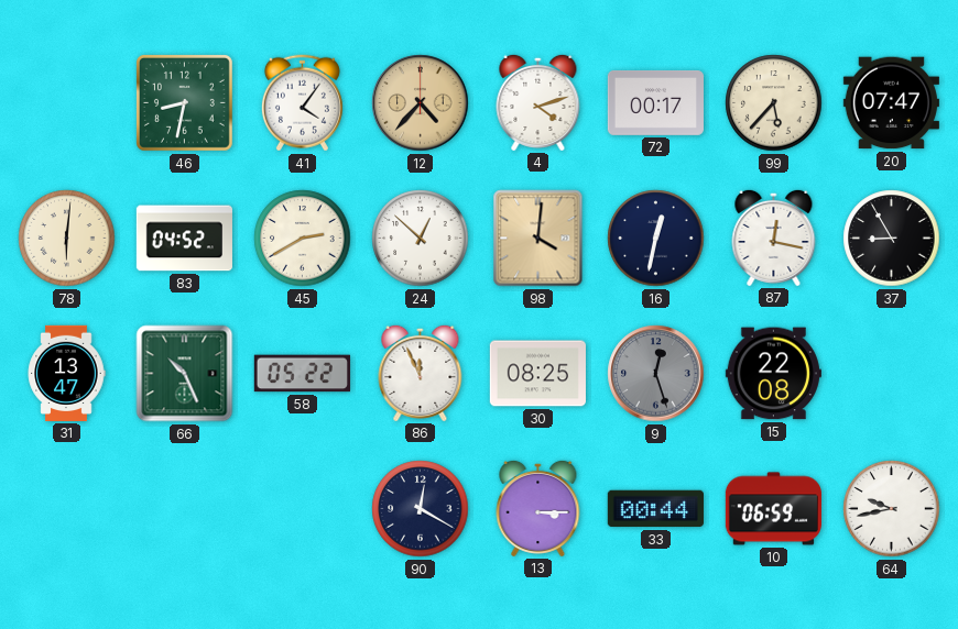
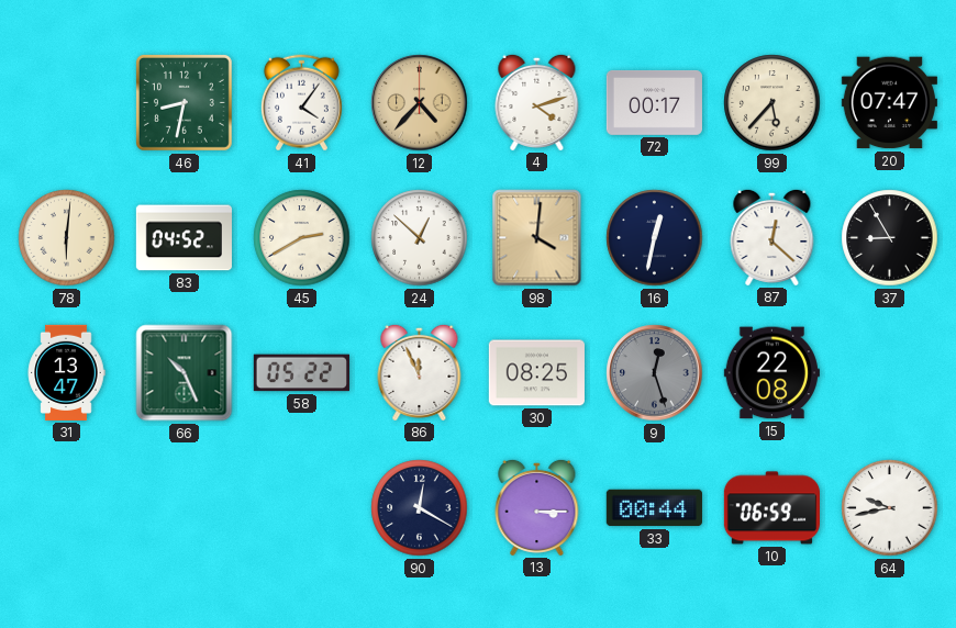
87: 12:17 -> 12:22
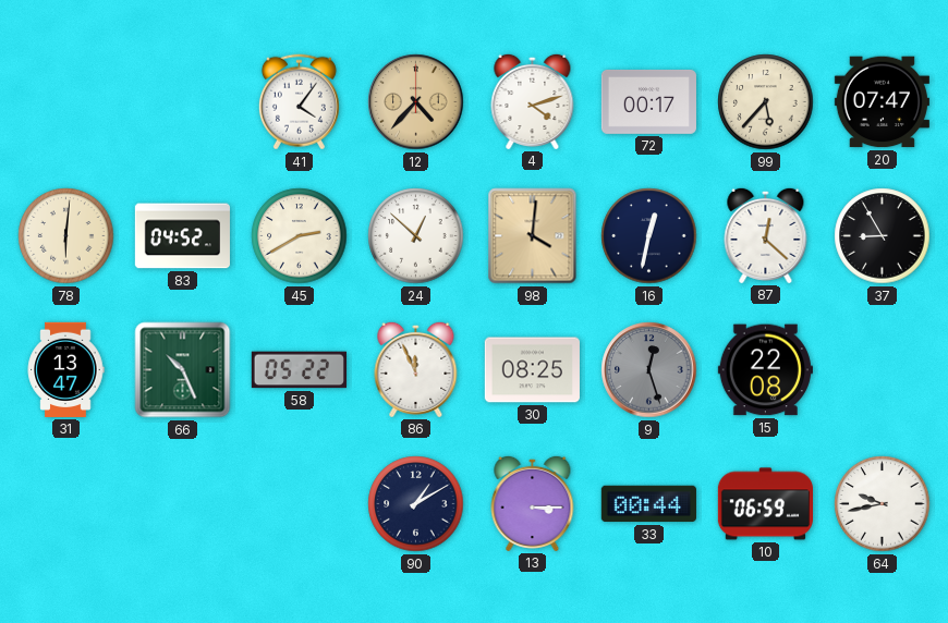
46: 8:32 -> none
90: 12:20 -> 1:10
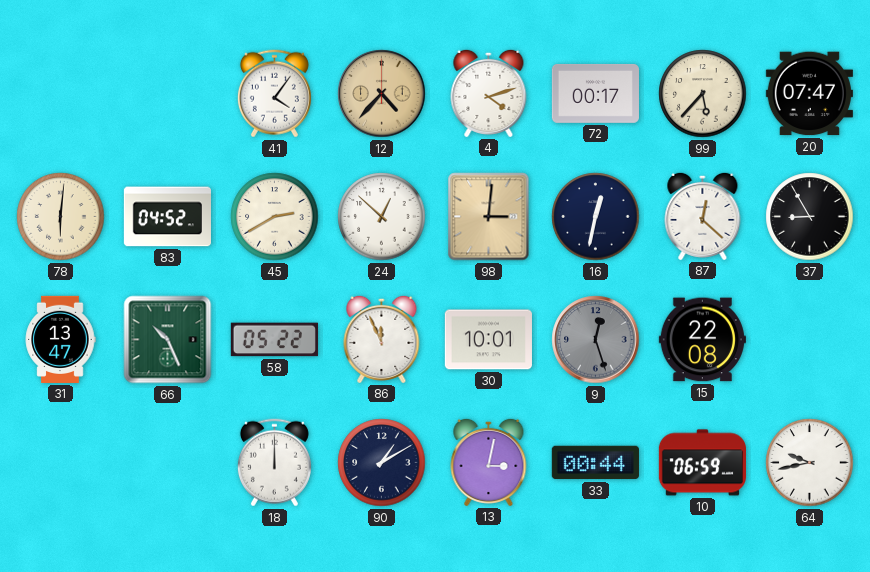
98: 4:01 -> 3:01
30: 08:25 -> 10:01
18: none -> 12:00
13: 3:15 -> 3:02
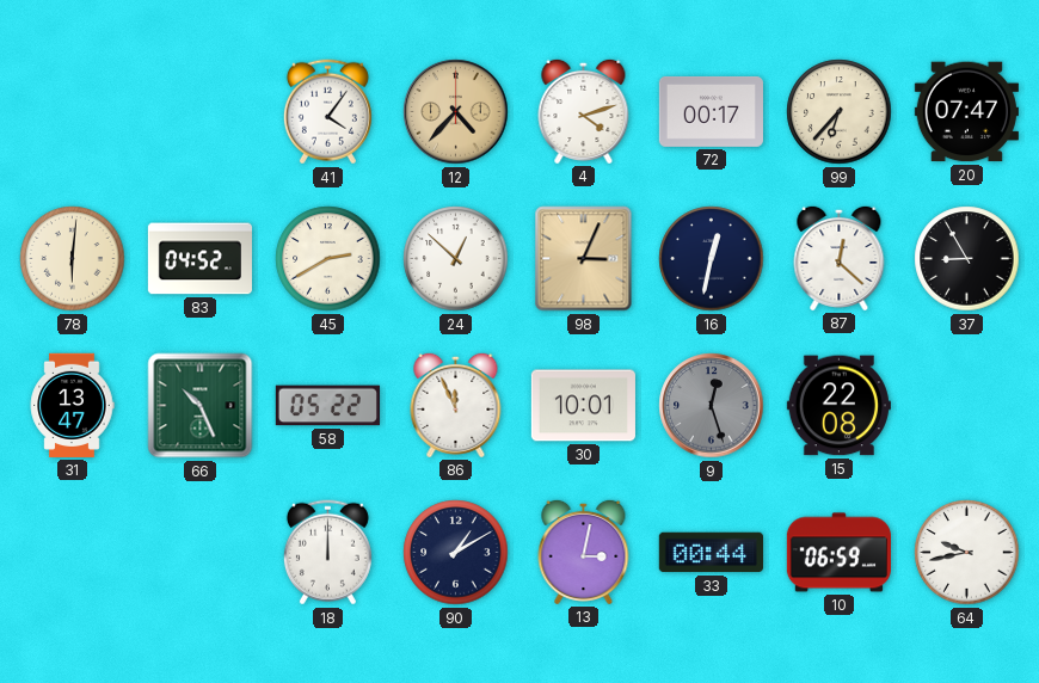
99: 5:37 -> 6:37
98: 3:01 -> 3:04
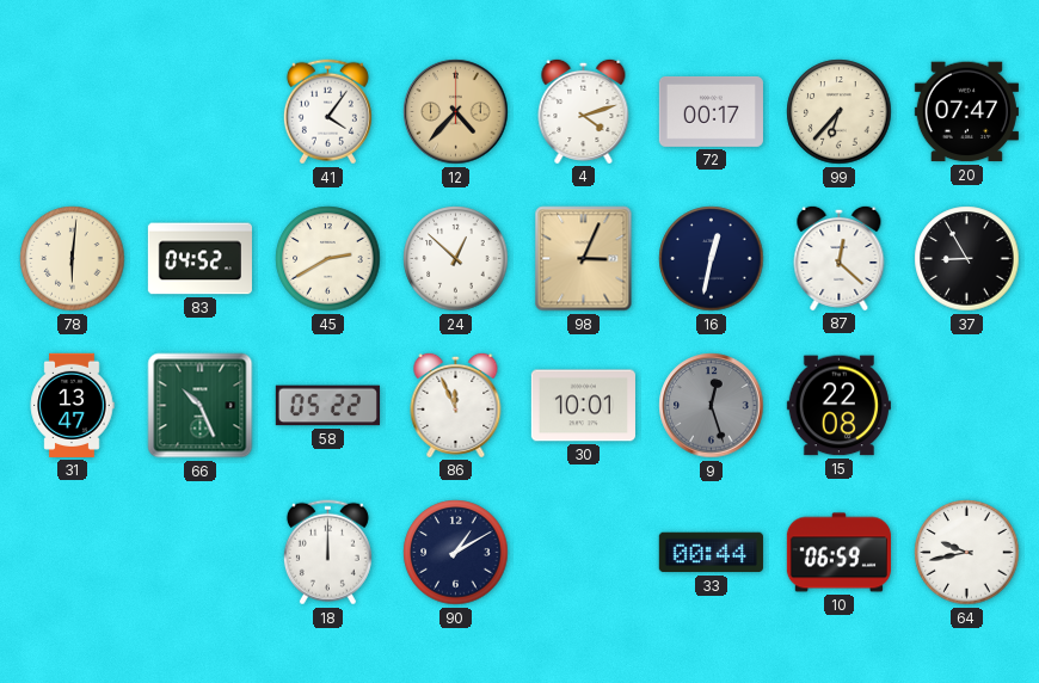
13: 3:02 -> none
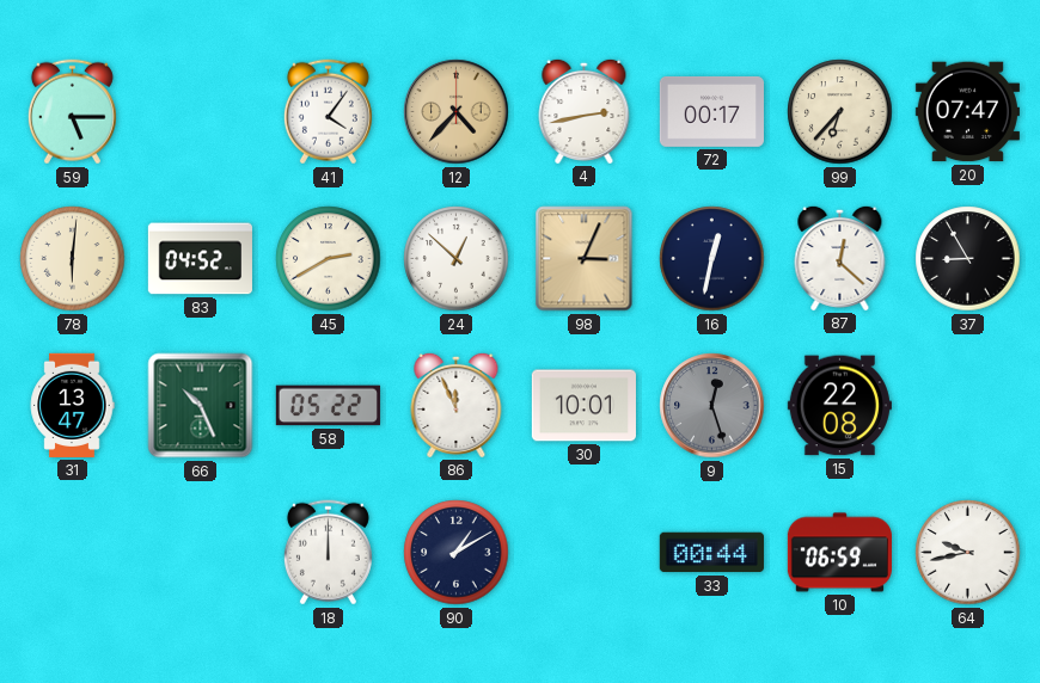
59: none -> 5:15
4: 4:12 -> 2:43
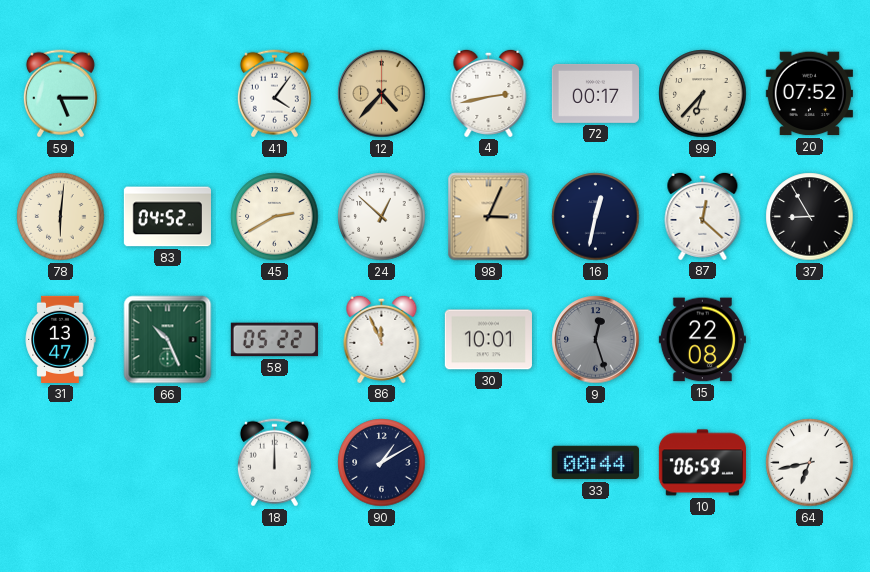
20: 07:47 -> 07:52
64: 9:43 -> 6:43
